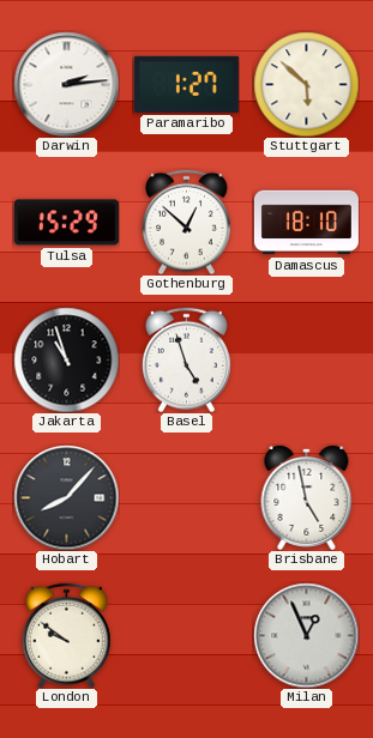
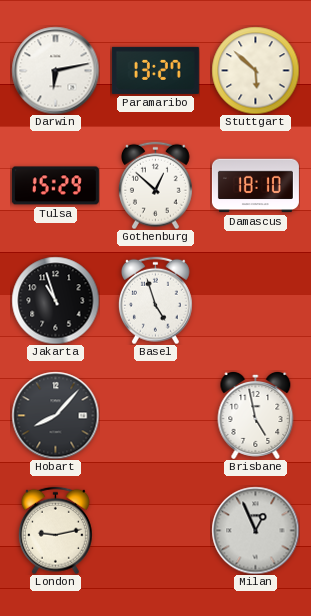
Darwin: 2:14 -> 6:13
Paramaribo: 1:27 -> 13:27
London: 9:51 -> 9:13
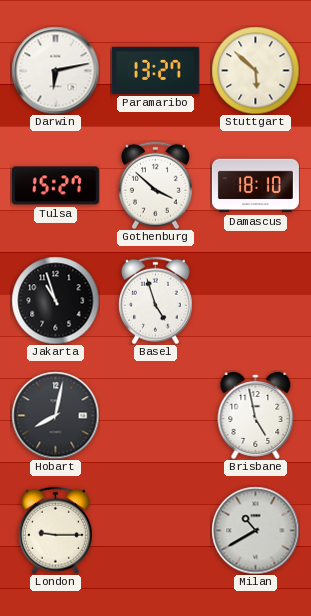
Tulsa: 15:29 -> 15:27
Gothenburg: 12:52 -> 3:52
Hobart: 8:07 -> 8:02
London: 9:13 -> 9:15
Milan: 12:56 -> 10:40
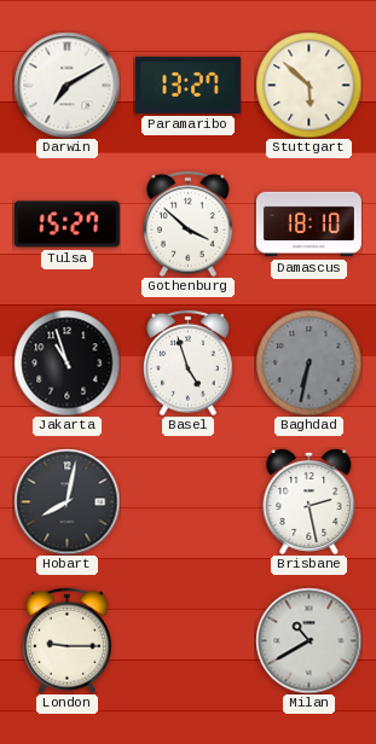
Darwin: 6:13 -> 7:10
Baghdad: none -> 6:32
Brisbane: 4:58 -> 2:28
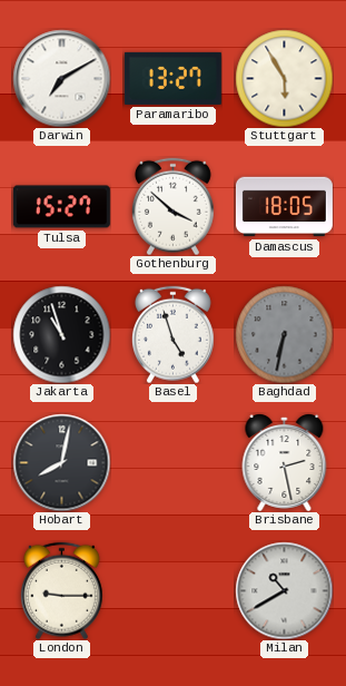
Stuttgart: 5:52 -> 5:55
Damascus: 18:10 -> 18:05
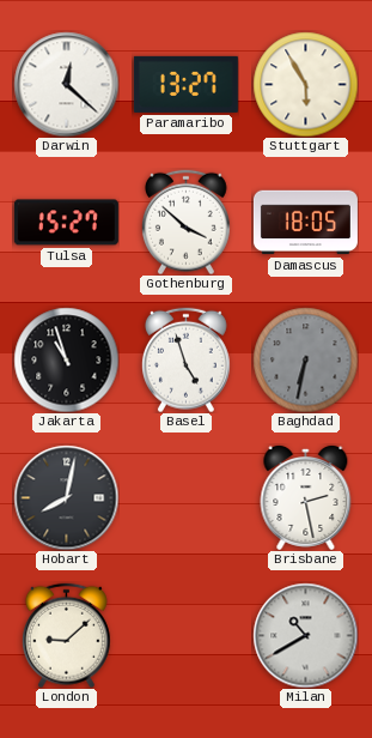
Darwin: 7:10 -> 12:22
London: 9:15 -> 9:08
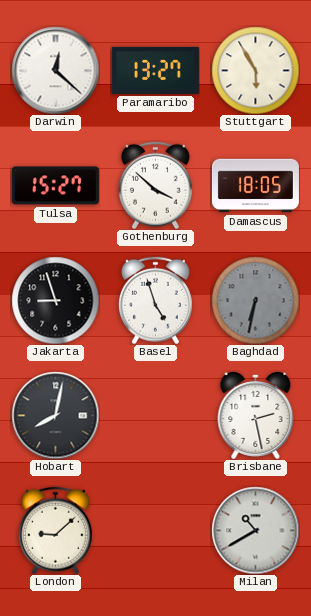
Jakarta: 10:57 -> 8:57
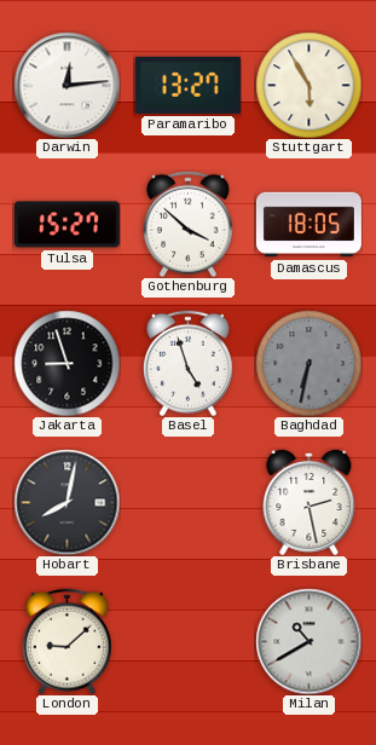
Darwin: 12:22 -> 12:14
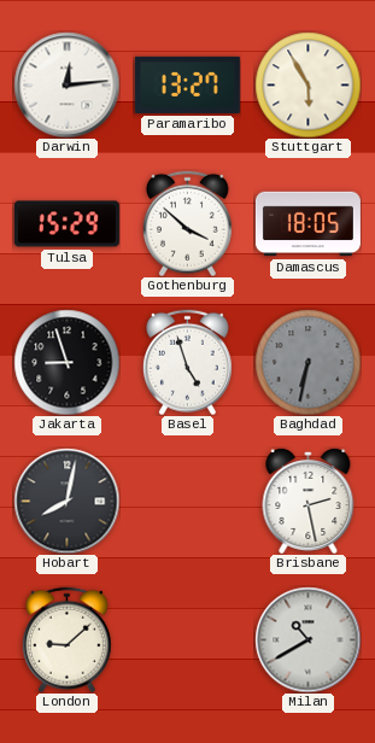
Tulsa: 15:27 -> 15:29
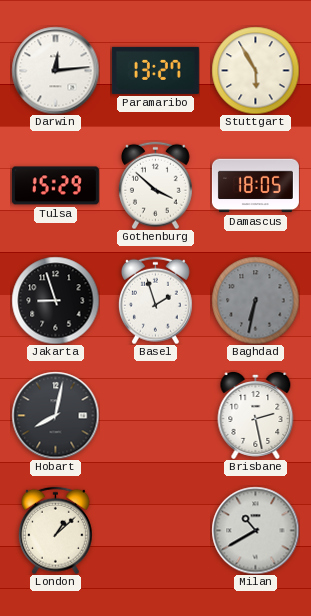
Basel: 4:57 -> 1:57
London: 9:08 -> 1:08
